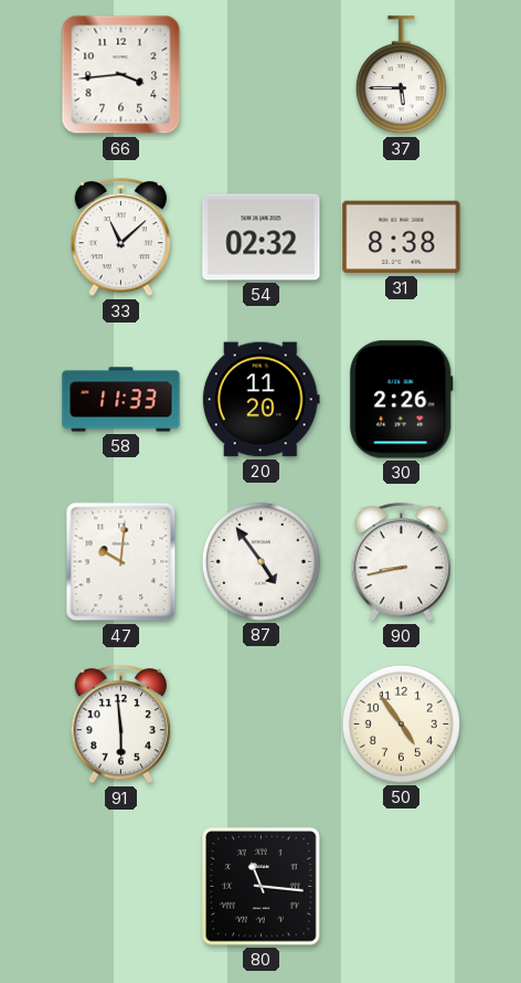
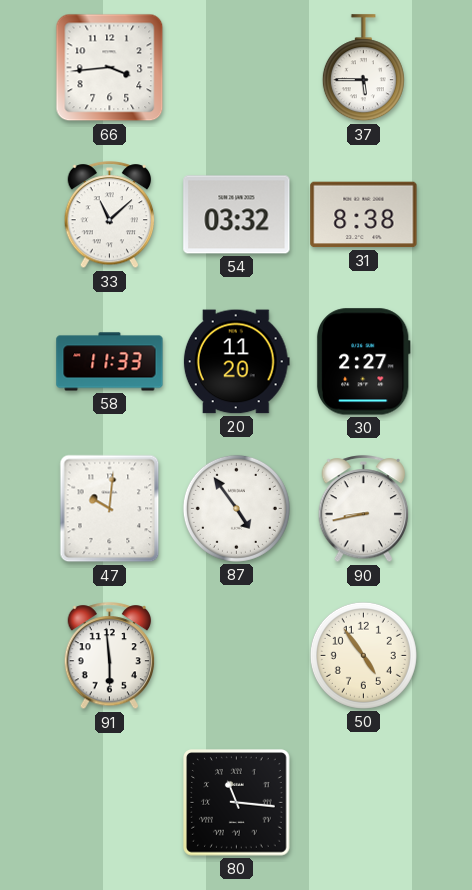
54: 02:32 -> 03:32
30: 2:26 -> 2:27
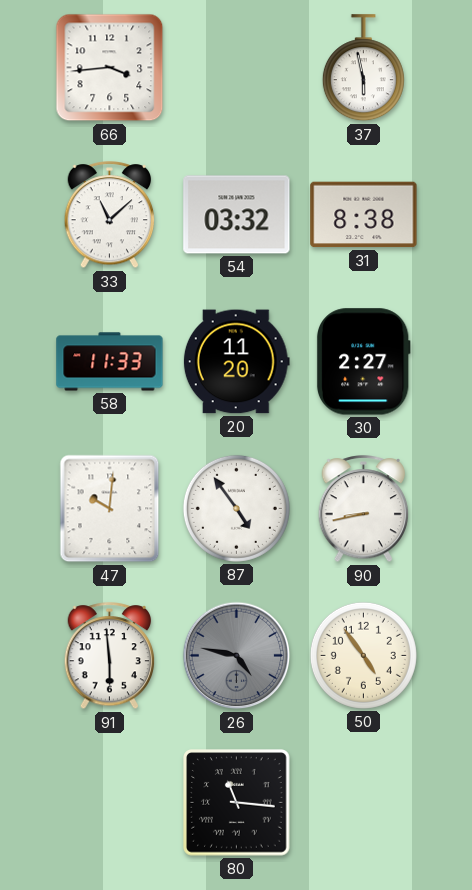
37: 5:45 -> 5:58
26: none -> 4:47
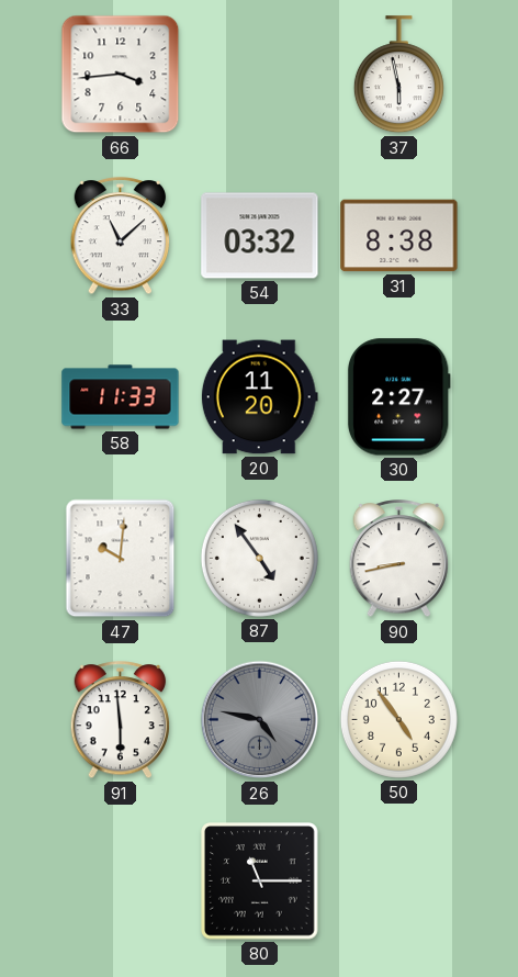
80: 11:16 -> 11:15
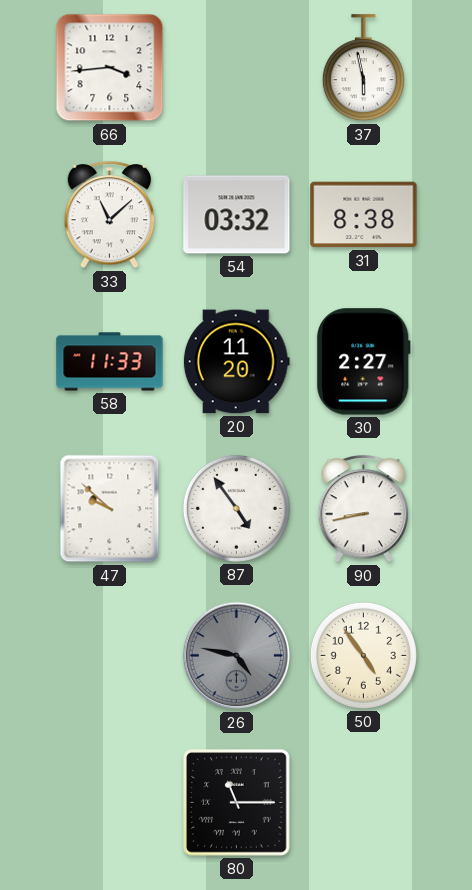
47: 10:01 -> 9:52
91: 5:59 -> none
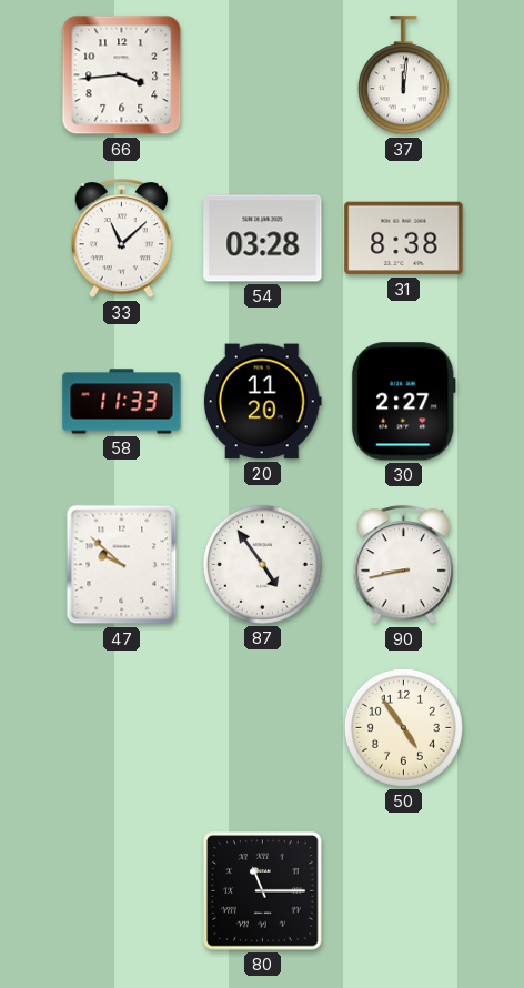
37: 5:58 -> 12:01
54: 03:32 -> 03:28
26: 4:47 -> none
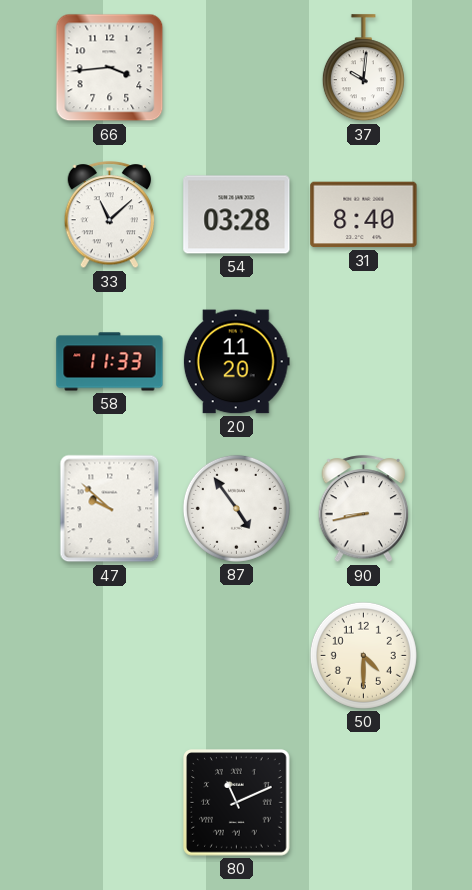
37: 12:01 -> 10:01
31: 8:38 -> 8:40
30: 2:27 -> none
50: 4:54 -> 4:30
80: 11:15 -> 11:11
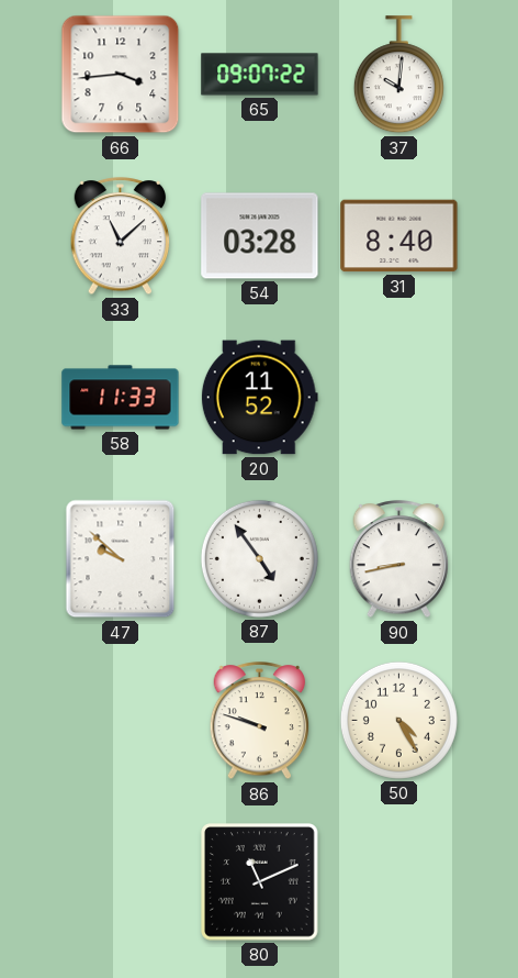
65: none -> 09:07
20: 11:20 -> 11:52
86: none -> 9:48
50: 4:30 -> 4:25
